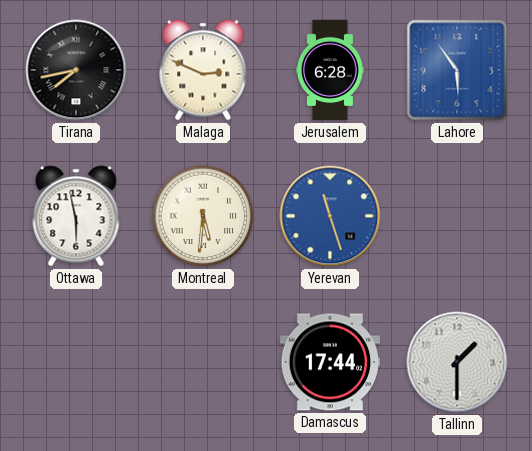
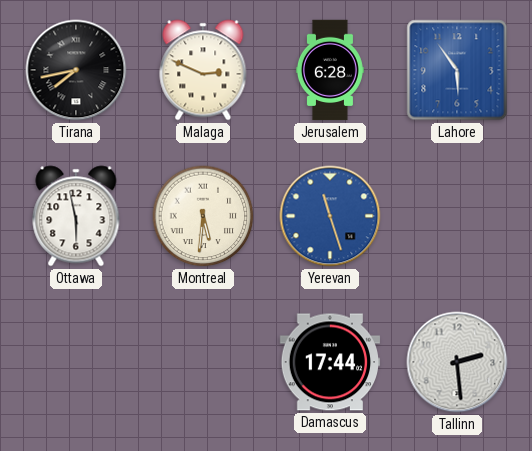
Tallinn: 1:30 -> 2:29
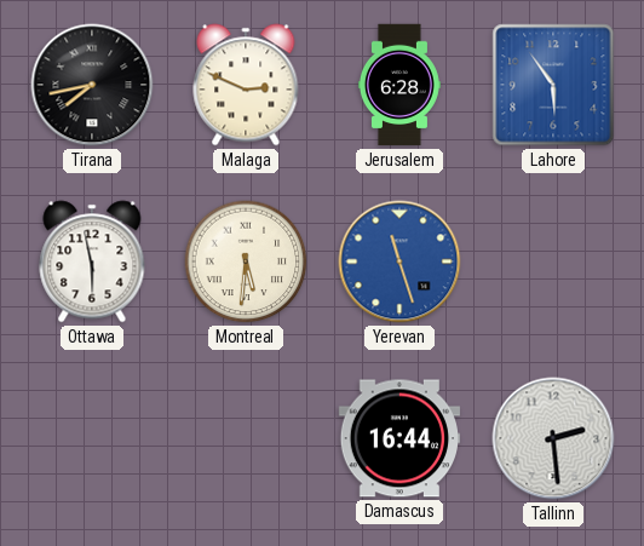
Damascus: 17:44 -> 16:44
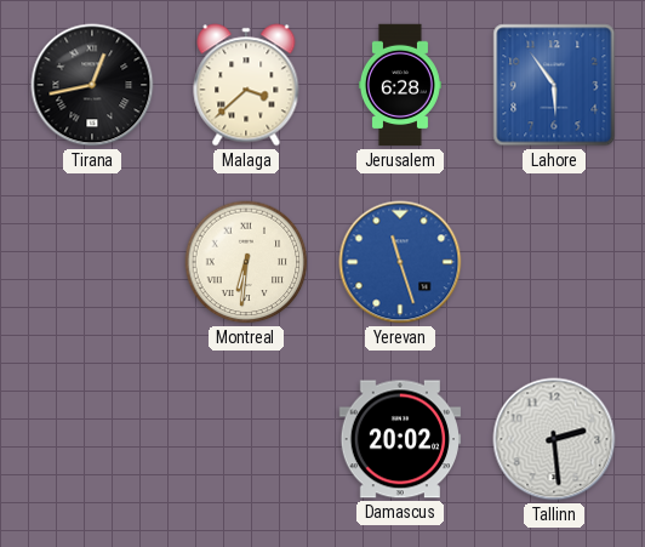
Tirana: 7:43 -> 12:43
Malaga: 2:49 -> 3:38
Ottawa: 5:58 -> none
Montreal: 5:31 -> 6:31
Damascus: 16:44 -> 20:02
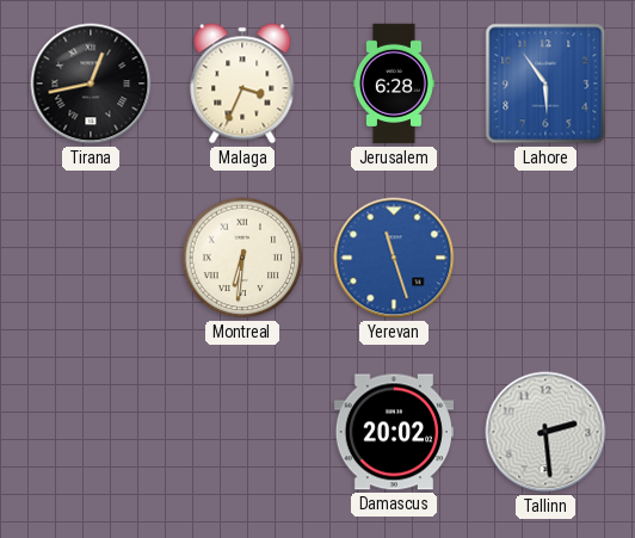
Malaga: 3:38 -> 3:34
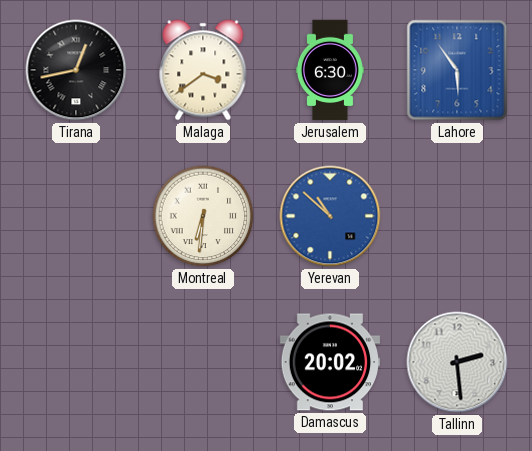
Malaga: 3:34 -> 3:39
Jerusalem: 6:28 -> 6:30
Yerevan: 11:27 -> 10:52
